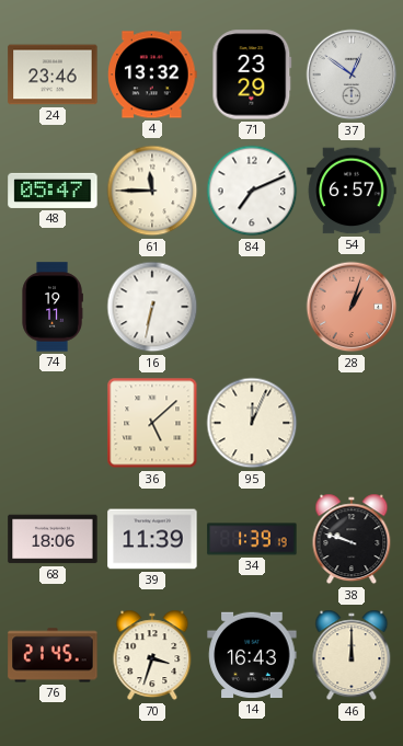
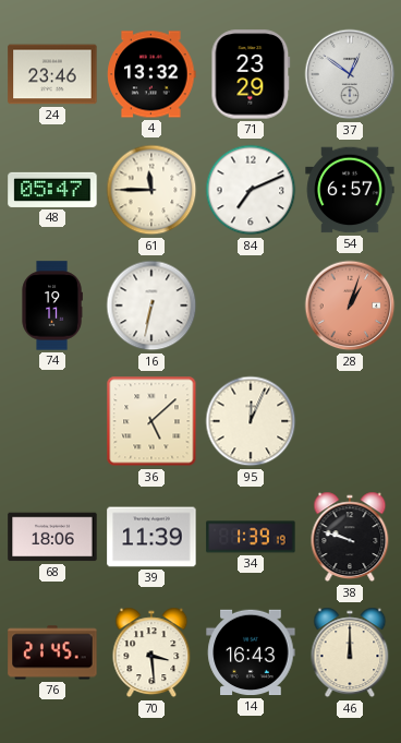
70: 3:33 -> 3:29
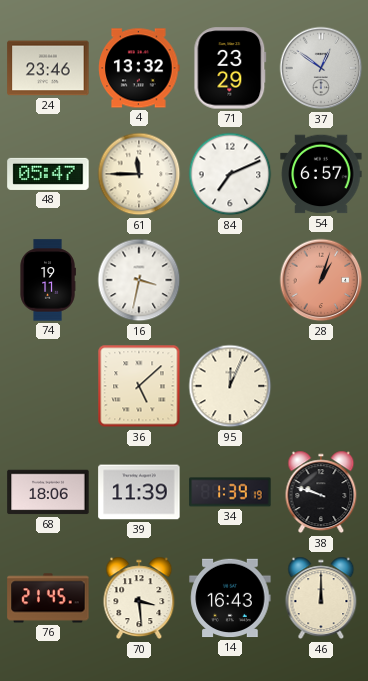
16: 6:32 -> 3:32
